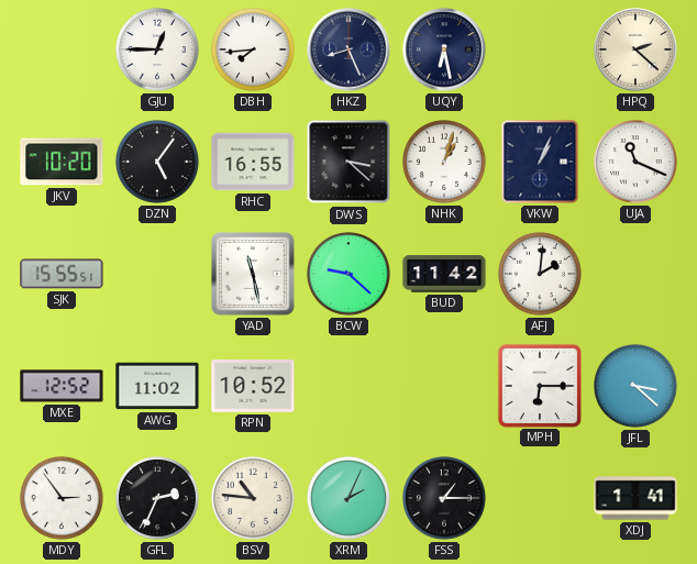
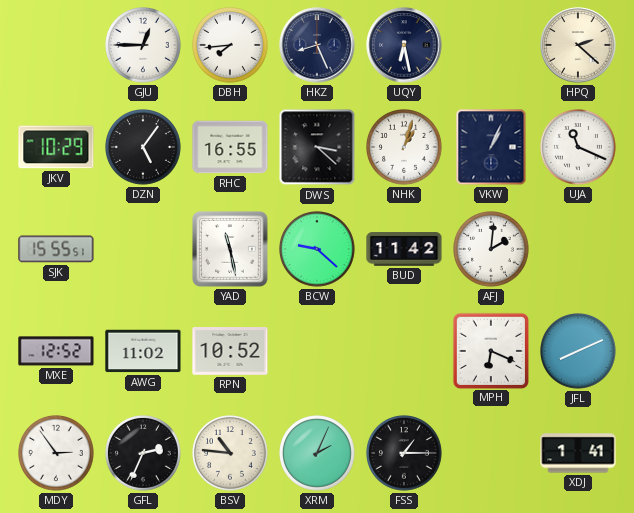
JKV: 10:20 -> 10:29
MPH: 6:15 -> 6:19
JFL: 3:22 -> 8:11
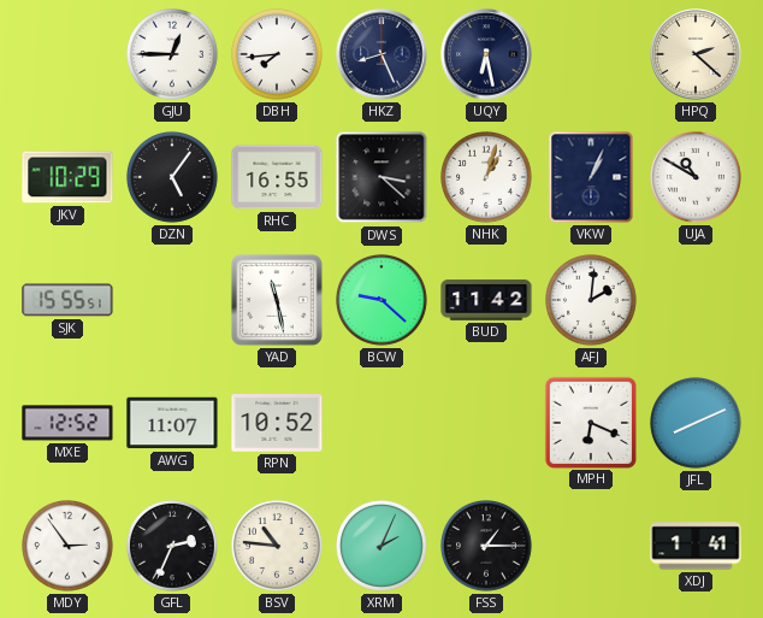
UJA: 11:19 -> 10:50
AWG: 11:02 -> 11:07
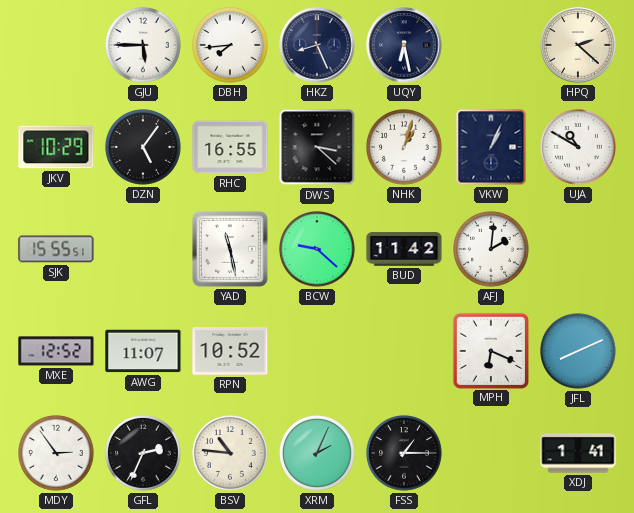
GJU: 12:45 -> 5:45
